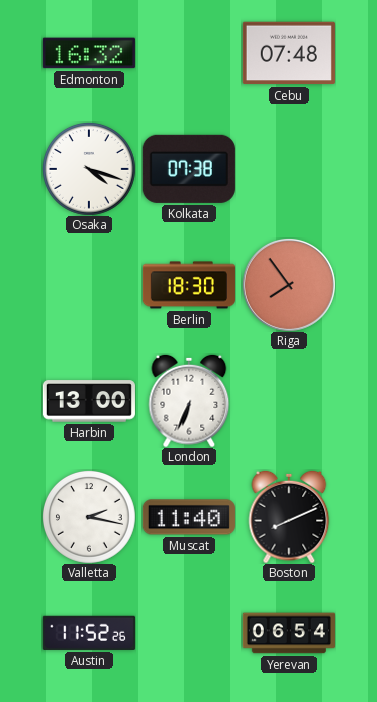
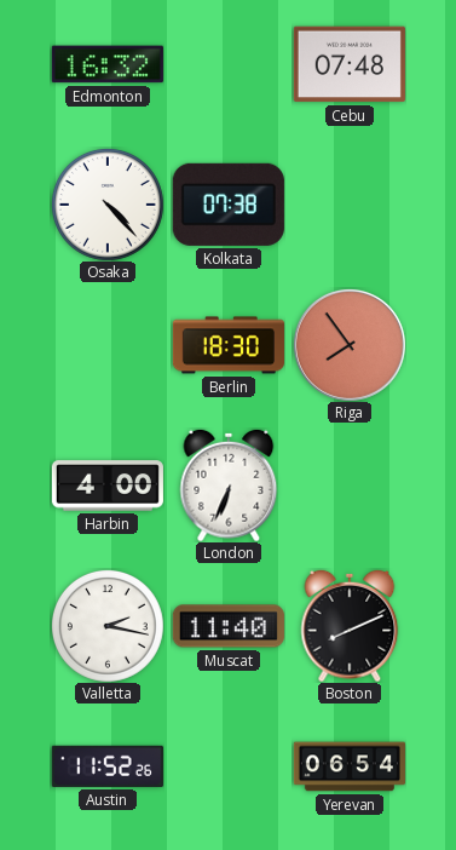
Osaka: 4:18 -> 4:23
Harbin: 13:00 -> 4:00
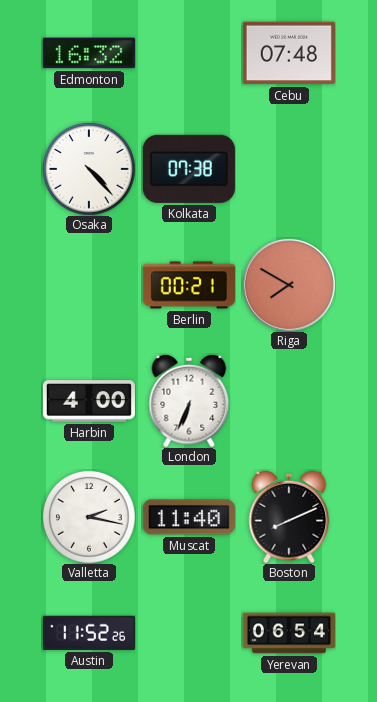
Berlin: 18:30 -> 00:21
Riga: 7:54 -> 7:50
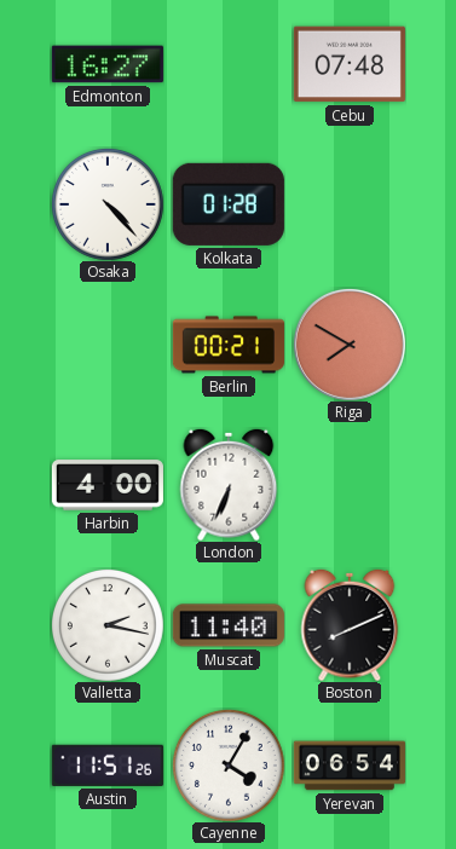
Edmonton: 16:32 -> 16:27
Kolkata: 07:38 -> 01:28
Austin: 11:52 -> 11:51
Cayenne: none -> 4:05
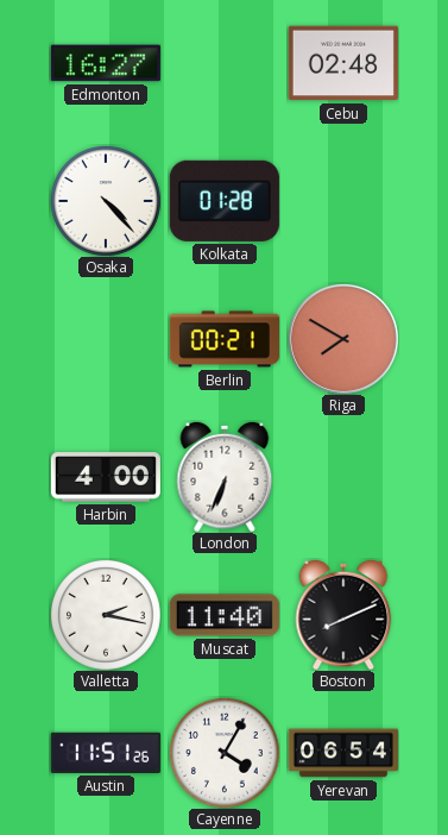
Cebu: 07:48 -> 02:48
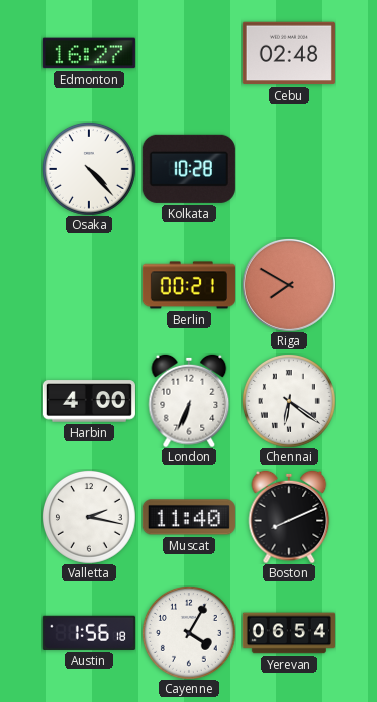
Kolkata: 01:28 -> 10:28
Chennai: none -> 6:21
Austin: 11:51 -> 1:56
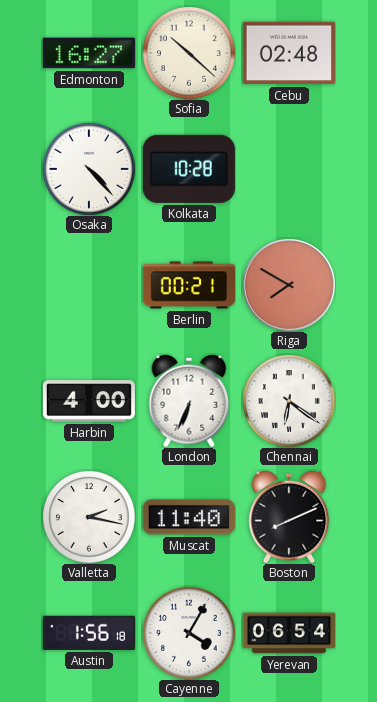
Sofia: none -> 10:22
